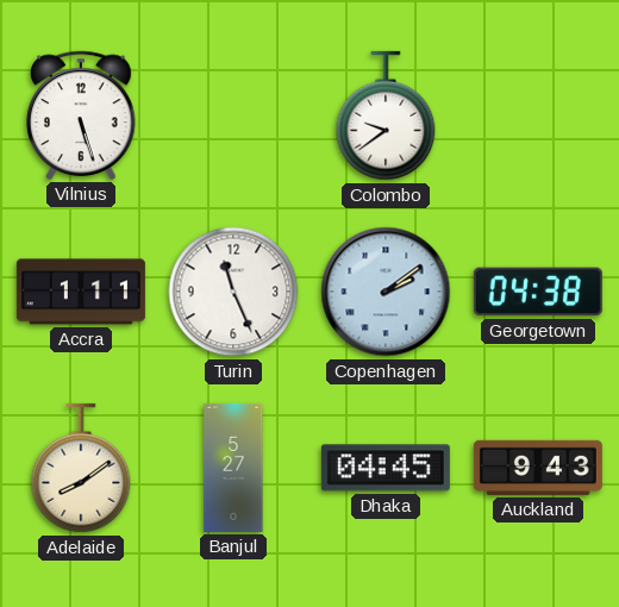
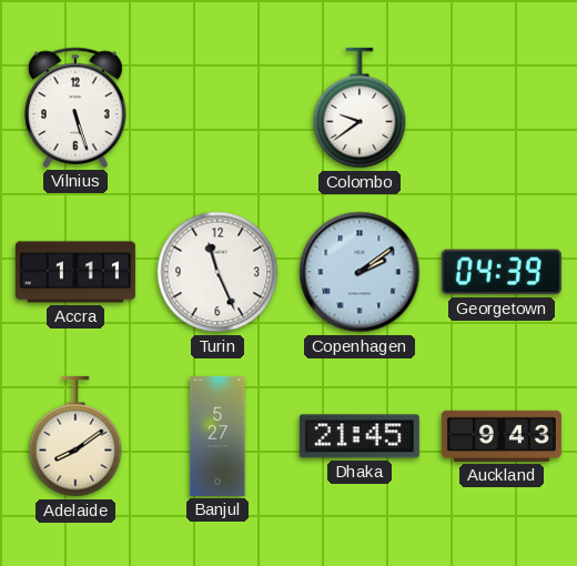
Georgetown: 04:38 -> 04:39
Dhaka: 04:45 -> 21:45
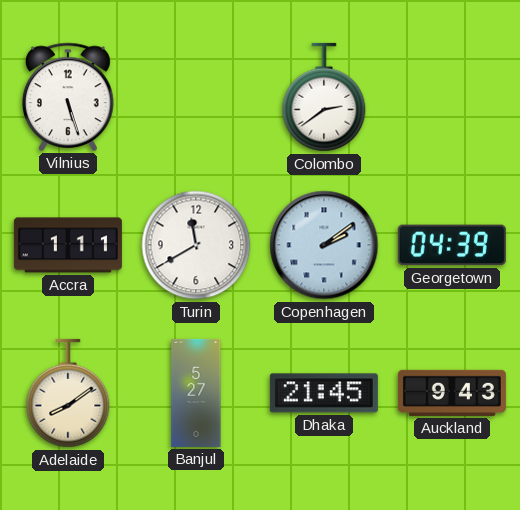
Colombo: 9:39 -> 2:39
Turin: 11:26 -> 11:40
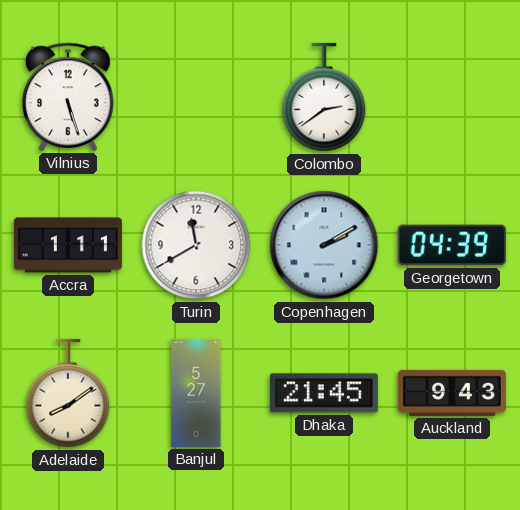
Copenhagen: 2:09 -> 2:10
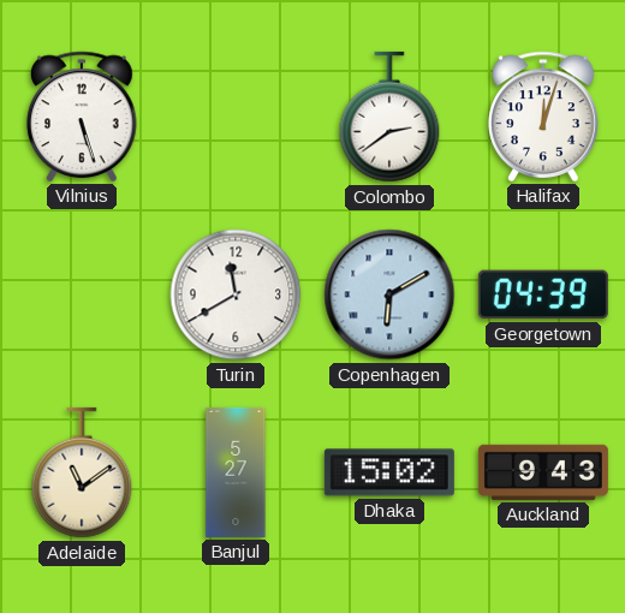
Halifax: none -> 12:03
Accra: 1:11 -> none
Copenhagen: 2:10 -> 6:10
Adelaide: 8:09 -> 11:09
Dhaka: 21:45 -> 15:02
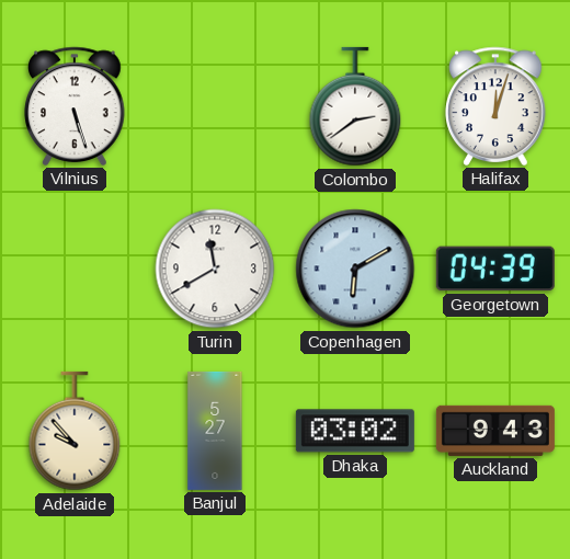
Adelaide: 11:09 -> 9:53
Dhaka: 15:02 -> 03:02
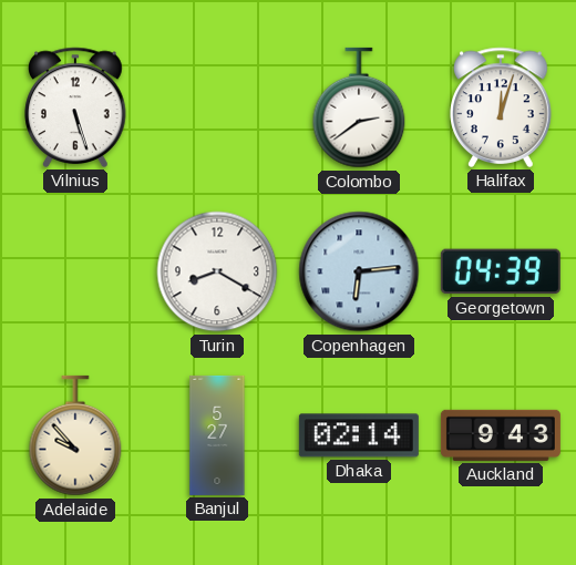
Turin: 11:40 -> 8:20
Copenhagen: 6:10 -> 6:14
Dhaka: 03:02 -> 02:14
